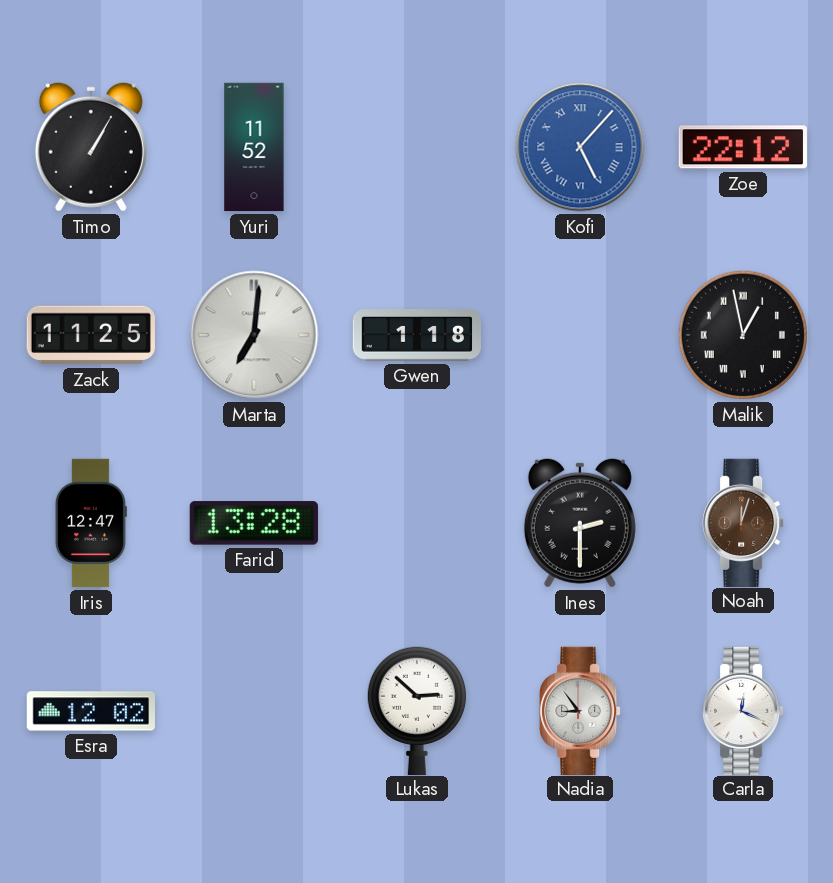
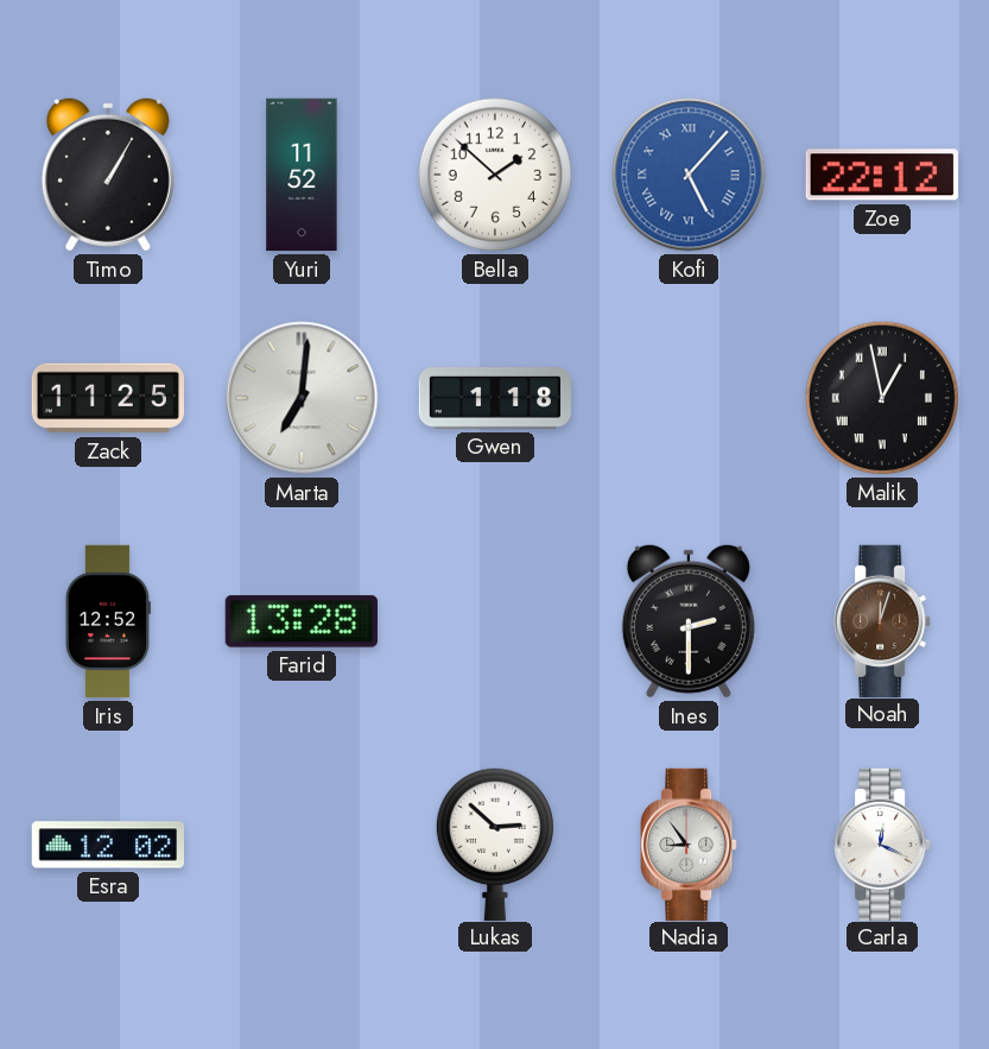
Bella: none -> 1:52
Iris: 12:47 -> 12:52
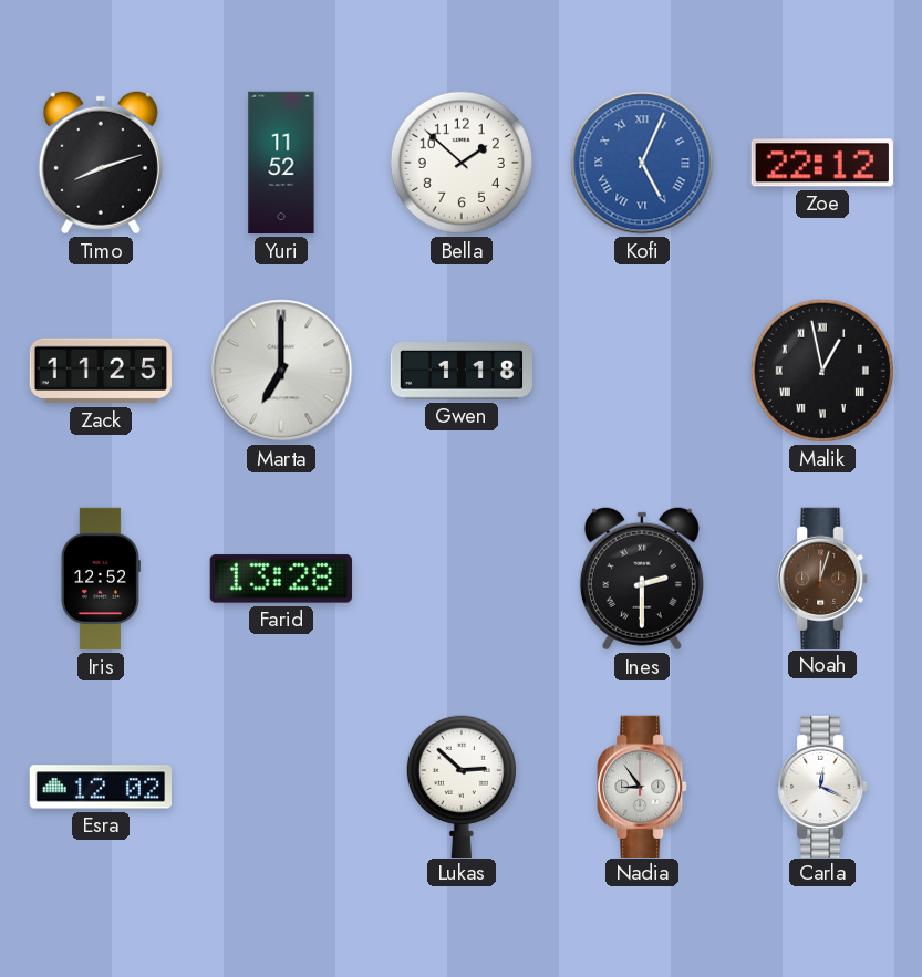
Timo: 1:05 -> 8:12
Kofi: 5:07 -> 5:04
Marta: 7:01 -> 7:00
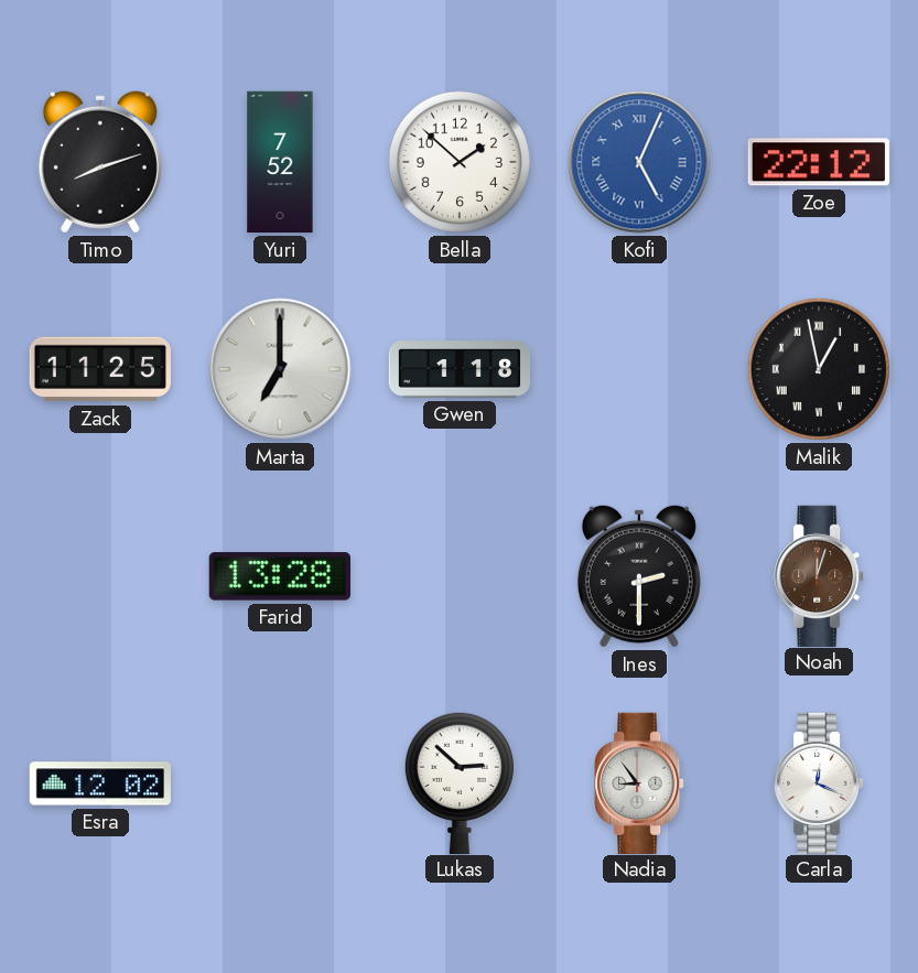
Yuri: 11:52 -> 7:52
Iris: 12:52 -> none
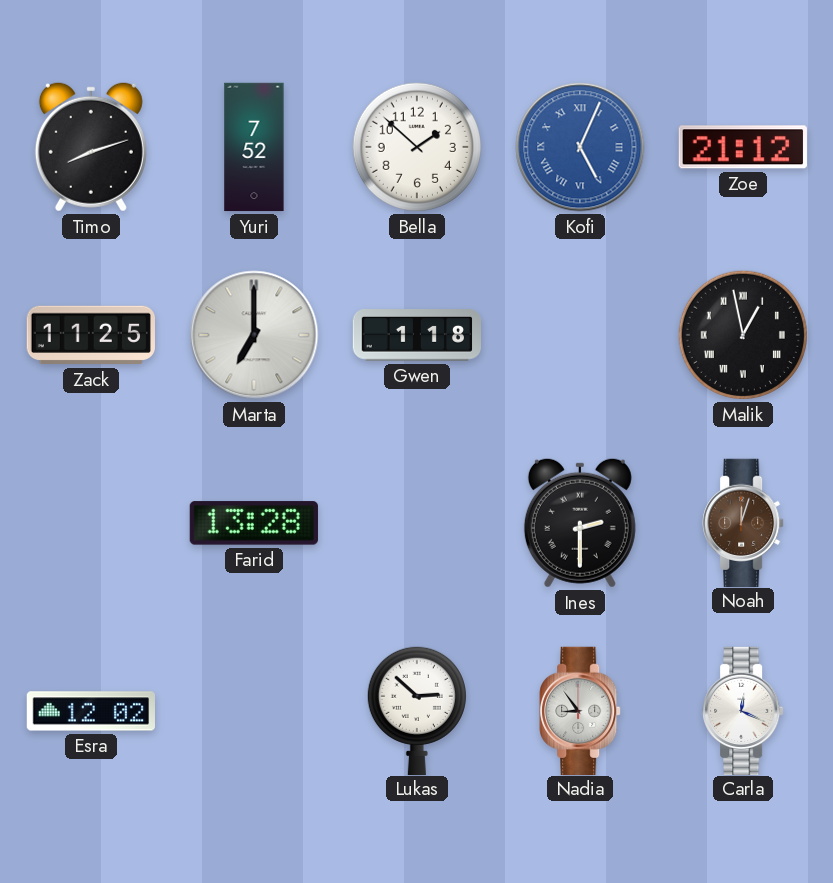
Zoe: 22:12 -> 21:12
